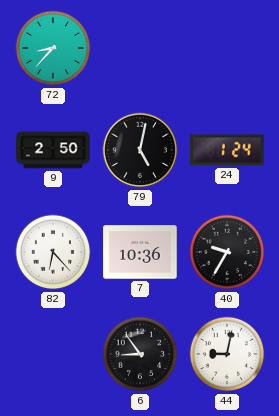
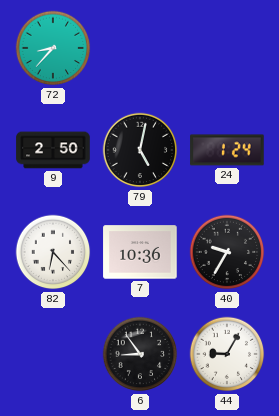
44: 9:02 -> 9:05
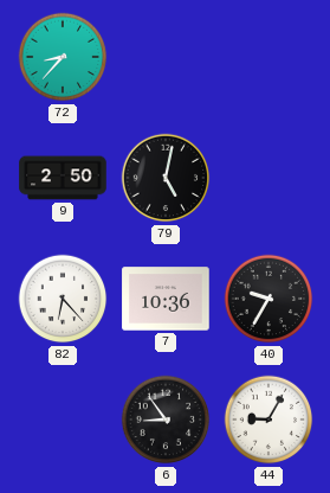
24: 1:24 -> none
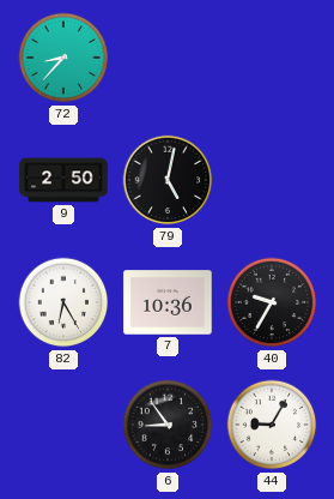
82: 6:23 -> 6:25
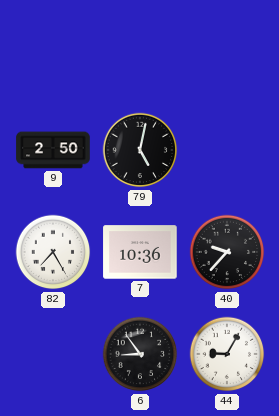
72: 8:37 -> none
82: 6:25 -> 7:25
40: 9:35 -> 9:37
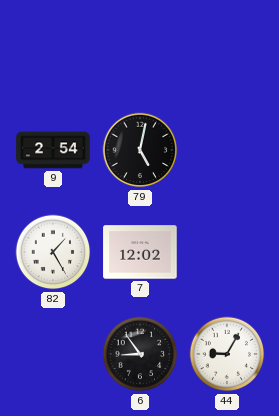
9: 2:50 -> 2:54
82: 7:25 -> 1:25
7: 10:36 -> 12:02
40: 9:37 -> none
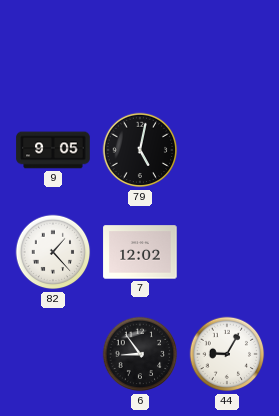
9: 2:54 -> 9:05
82: 1:25 -> 1:23
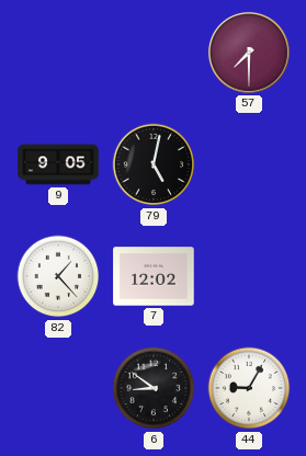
57: none -> 7:30
6: 8:54 -> 8:51
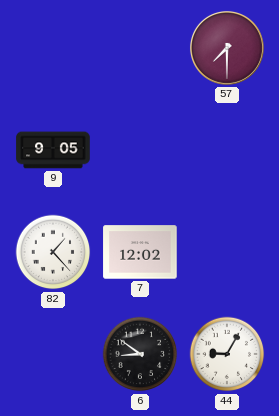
79: 5:02 -> none
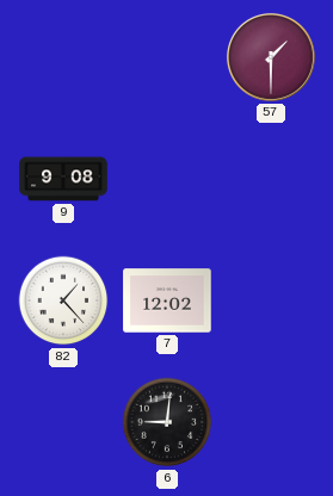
57: 7:30 -> 1:30
9: 9:05 -> 9:08
6: 8:51 -> 9:01
44: 9:05 -> none
